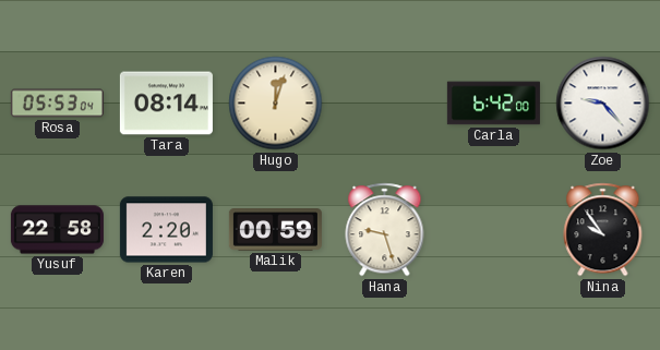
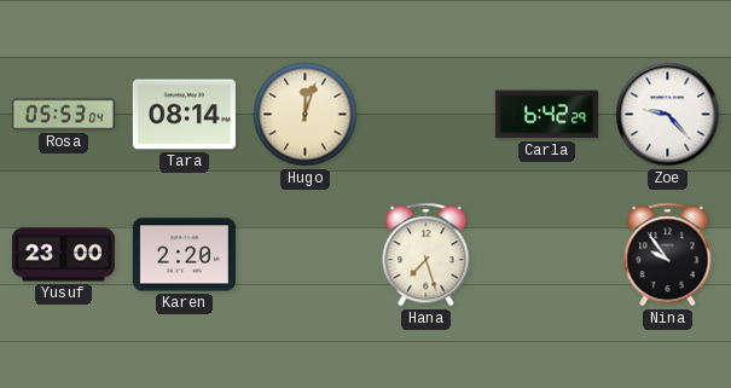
Carla: 6:42:00 -> 6:42:29
Yusuf: 22:58 -> 23:00
Malik: 00:59 -> none
Hana: 9:27 -> 7:27
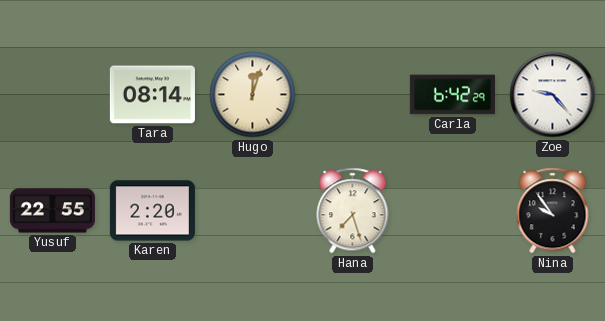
Rosa: 05:53 -> none
Yusuf: 23:00 -> 22:55
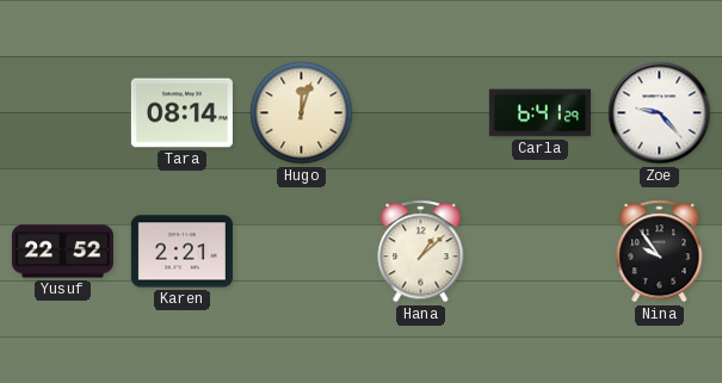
Carla: 6:42 -> 6:41
Yusuf: 22:55 -> 22:52
Karen: 2:20 -> 2:21
Hana: 7:27 -> 1:08
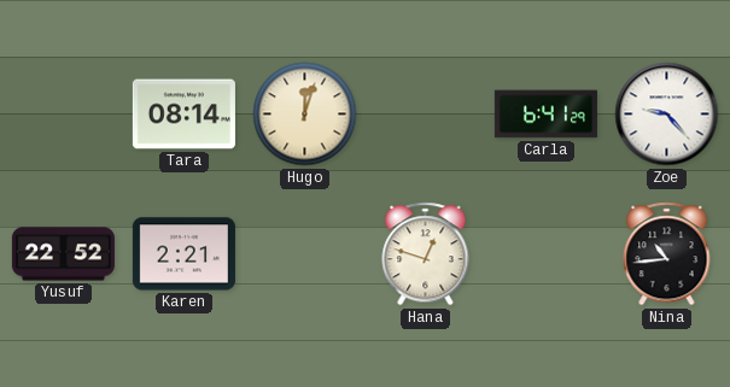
Hana: 1:08 -> 12:48
Nina: 9:54 -> 10:44
